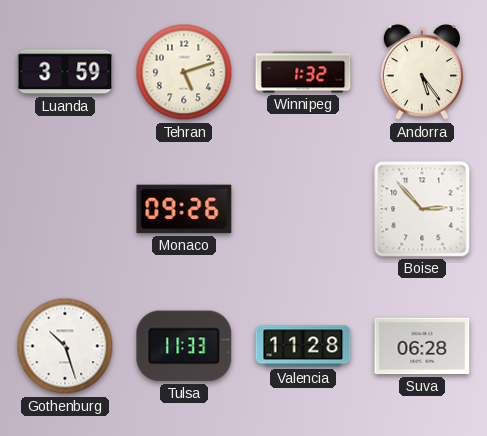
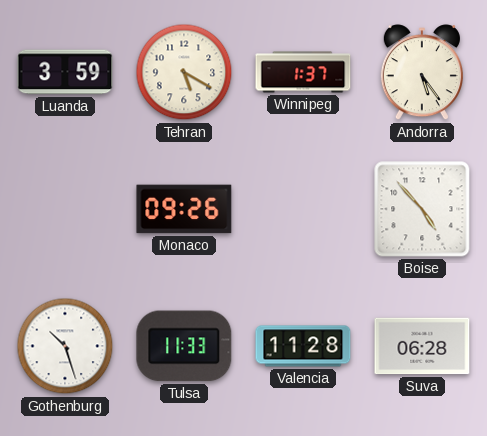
Tehran: 5:12 -> 5:20
Winnipeg: 1:32 -> 1:37
Boise: 2:53 -> 4:53
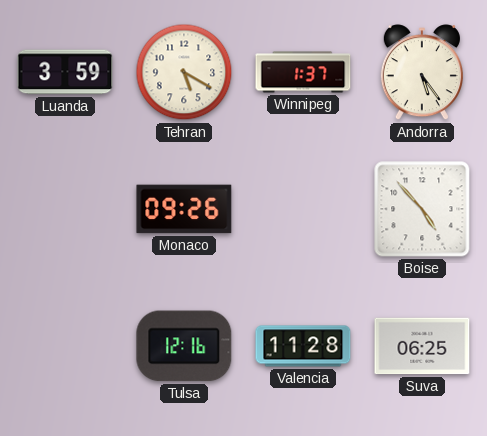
Gothenburg: 10:27 -> none
Tulsa: 11:33 -> 12:16
Suva: 06:28 -> 06:25
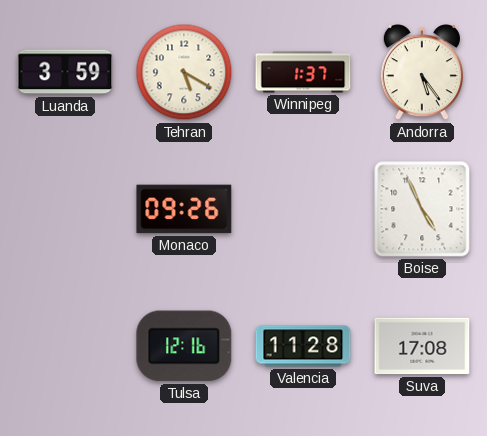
Boise: 4:53 -> 4:56
Suva: 06:25 -> 17:08
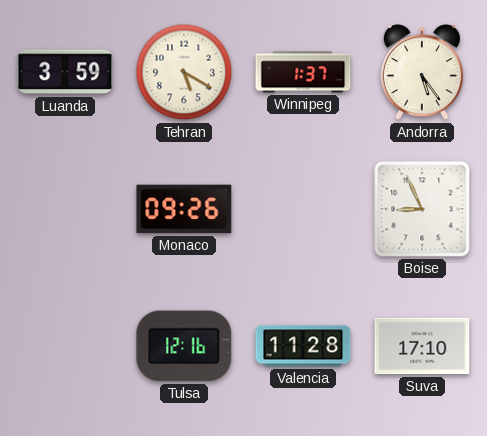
Boise: 4:56 -> 8:56
Suva: 17:08 -> 17:10
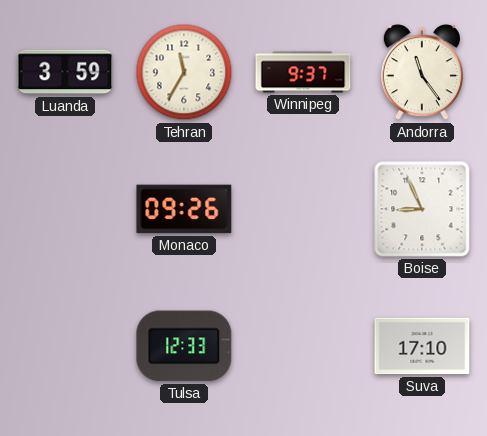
Tehran: 5:20 -> 11:35
Winnipeg: 1:37 -> 9:37
Andorra: 5:24 -> 11:24
Tulsa: 12:16 -> 12:33
Valencia: 11:28 -> none
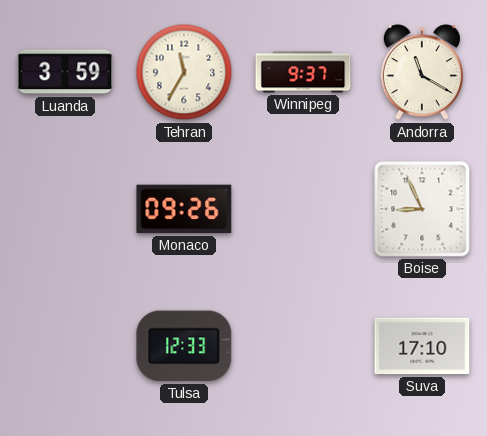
Andorra: 11:24 -> 11:20
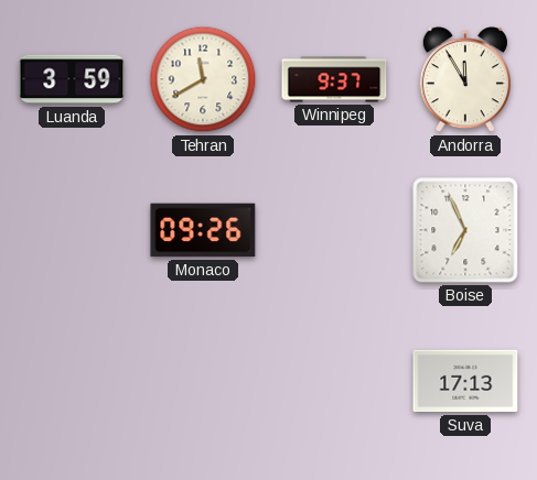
Tehran: 11:35 -> 11:40
Andorra: 11:20 -> 11:55
Boise: 8:56 -> 6:56
Tulsa: 12:33 -> none
Suva: 17:10 -> 17:13
